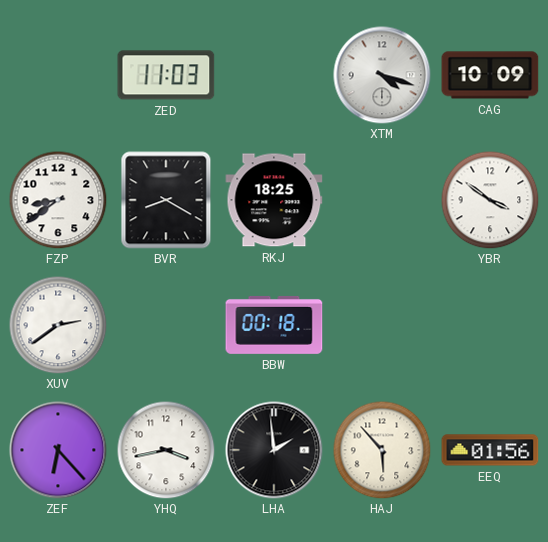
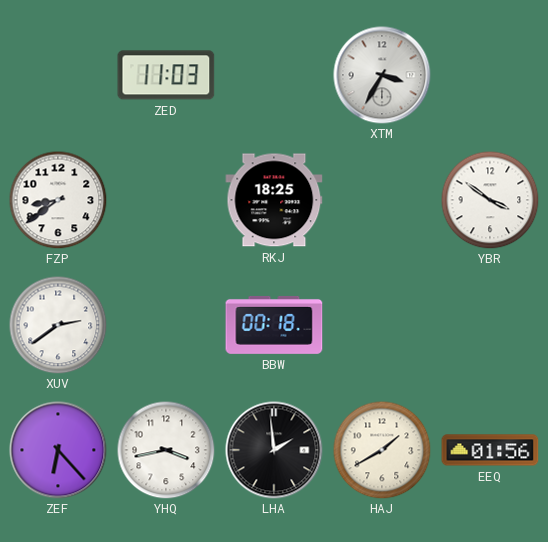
XTM: 4:18 -> 3:35
CAG: 10:09 -> none
BVR: 8:20 -> none
HAJ: 5:53 -> 1:40
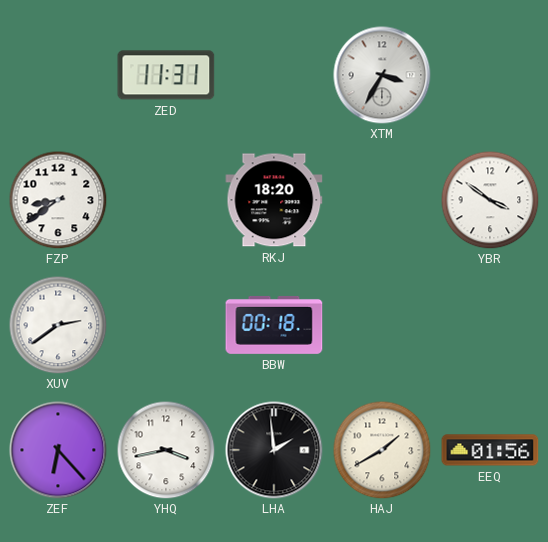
ZED: 11:03 -> 11:31
RKJ: 18:25 -> 18:20
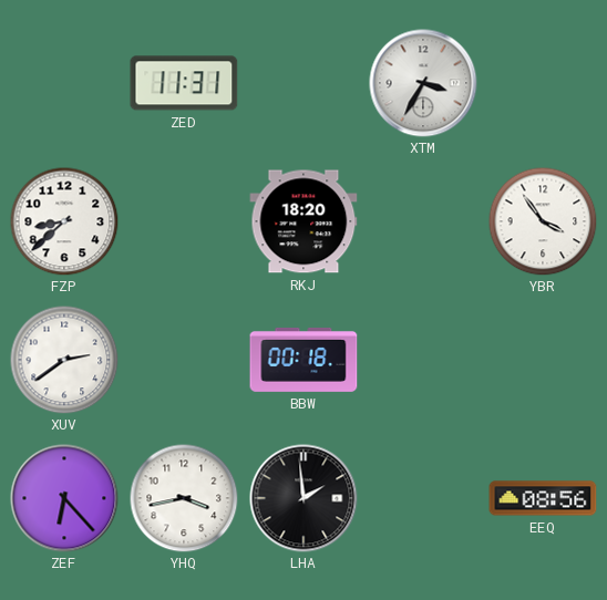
FZP: 8:39 -> 8:38
YBR: 3:51 -> 3:54
HAJ: 1:40 -> none
EEQ: 01:56 -> 08:56
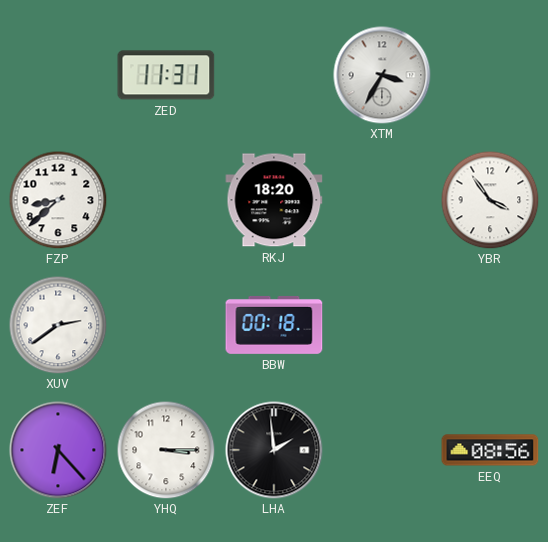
YHQ: 3:43 -> 3:15
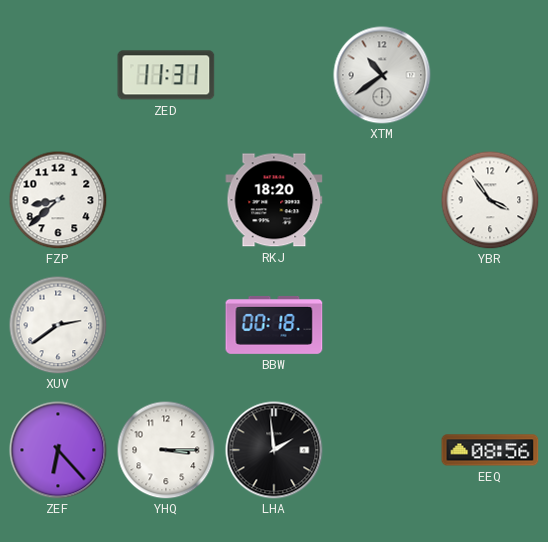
XTM: 3:35 -> 10:39
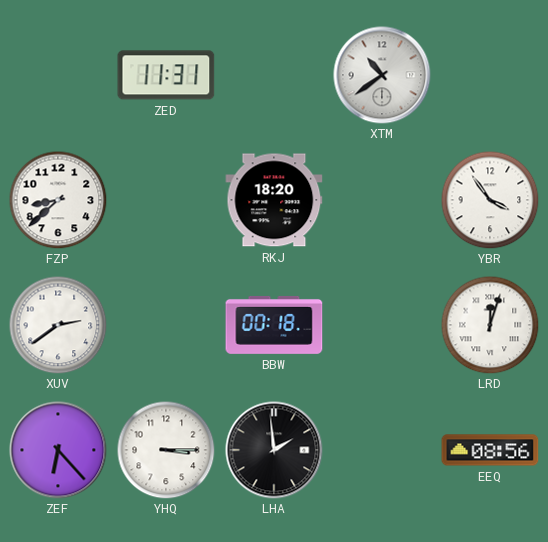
LRD: none -> 12:03
